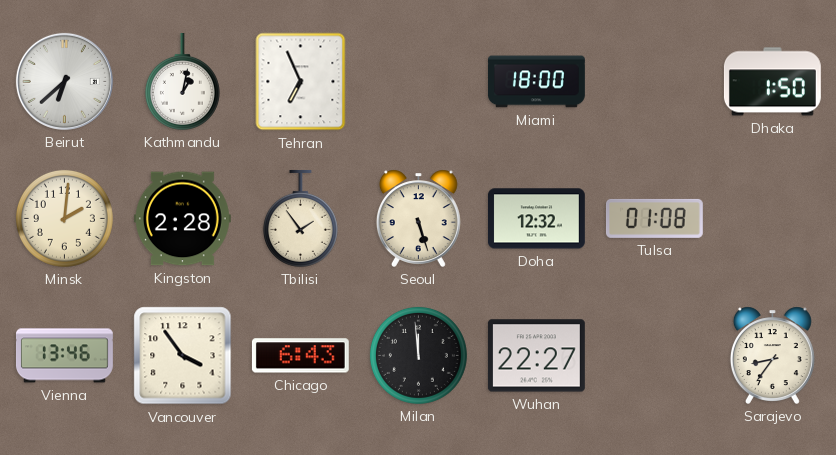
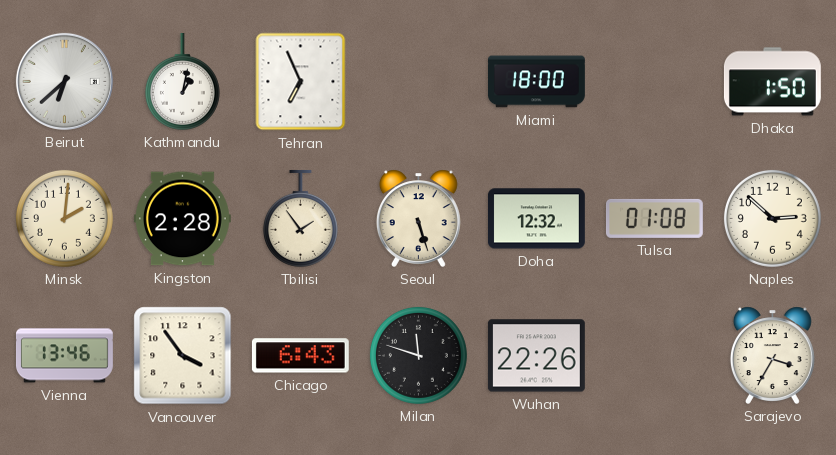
Naples: none -> 2:52
Milan: 11:59 -> 11:48
Wuhan: 22:27 -> 22:26
Sarajevo: 8:36 -> 3:35
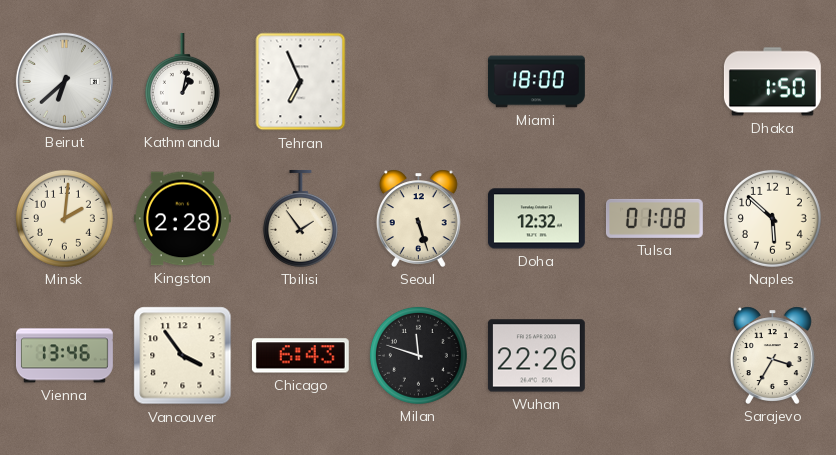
Naples: 2:52 -> 5:52
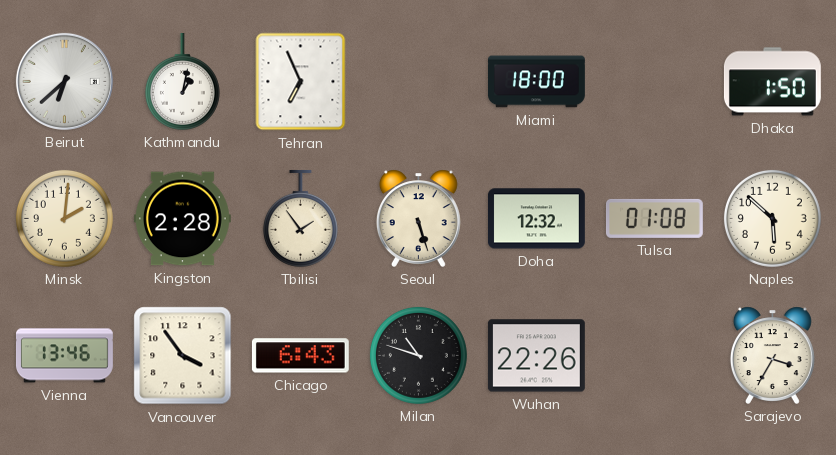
Milan: 11:48 -> 10:48
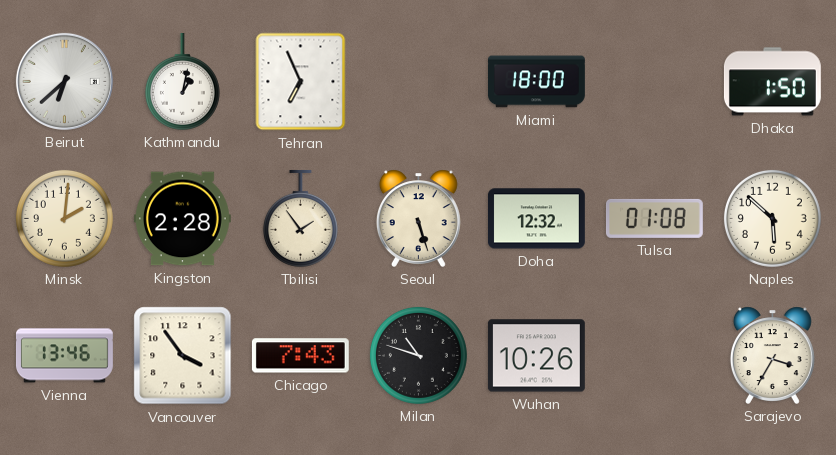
Chicago: 6:43 -> 7:43
Wuhan: 22:26 -> 10:26
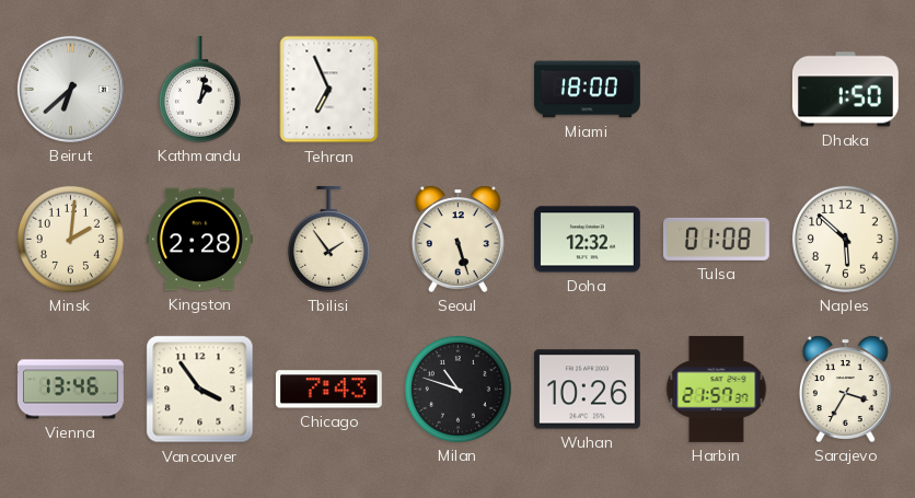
Harbin: none -> 21:57
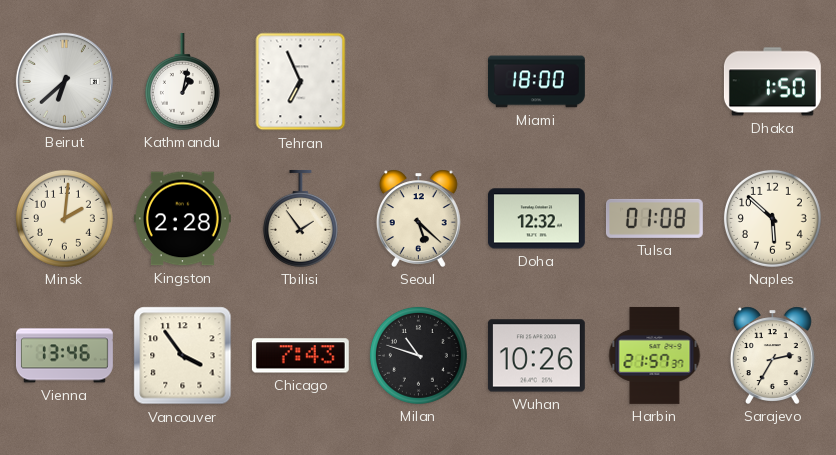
Seoul: 5:27 -> 5:22
Sarajevo: 3:35 -> 2:35
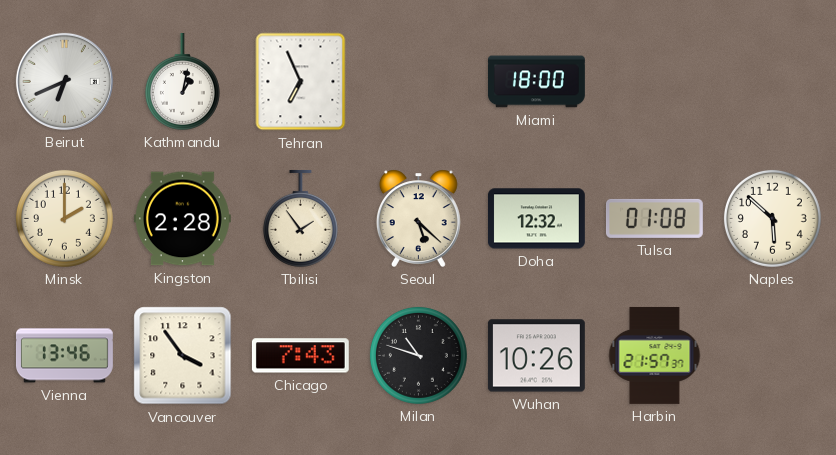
Beirut: 6:38 -> 6:41
Dhaka: 1:50 -> none
Minsk: 2:01 -> 2:00
Sarajevo: 2:35 -> none
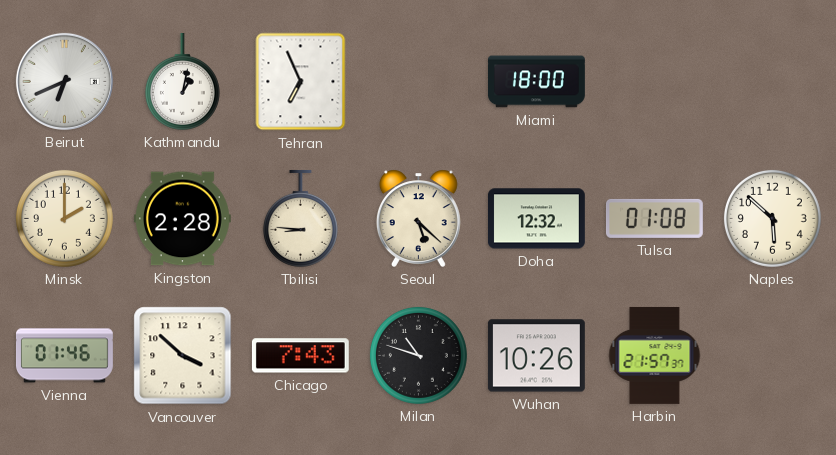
Tbilisi: 1:54 -> 8:46
Vienna: 13:46 -> 01:46
Vancouver: 3:54 -> 3:52
